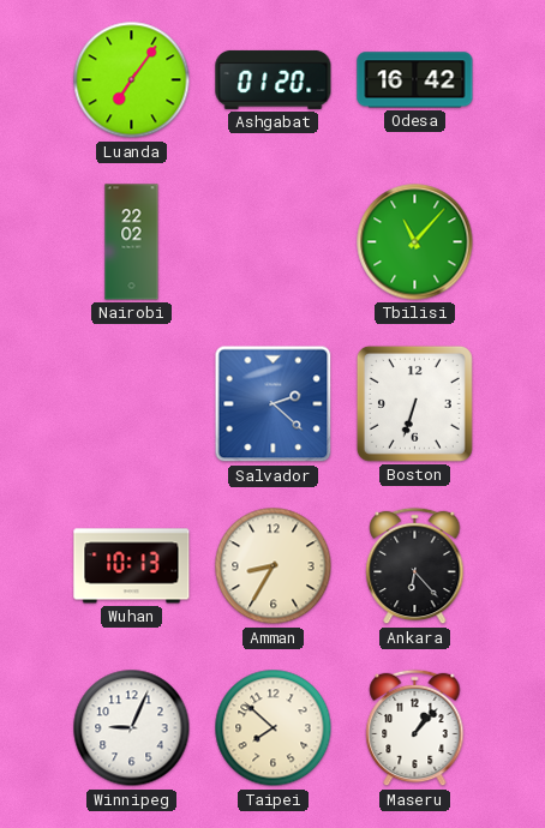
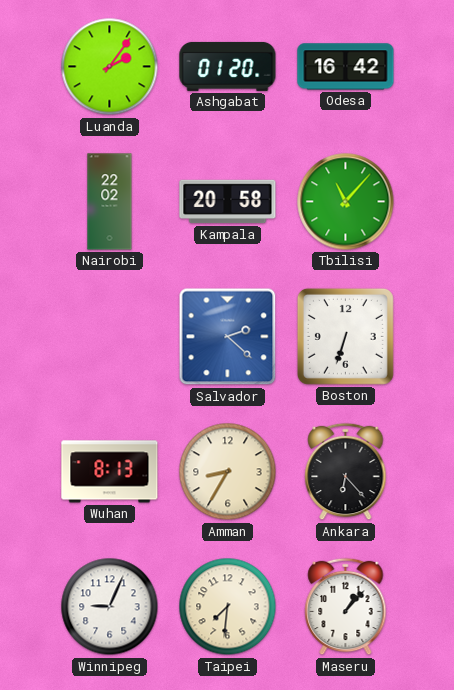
Luanda: 7:06 -> 2:06
Kampala: none -> 20:58
Wuhan: 10:13 -> 8:13
Taipei: 7:52 -> 7:31
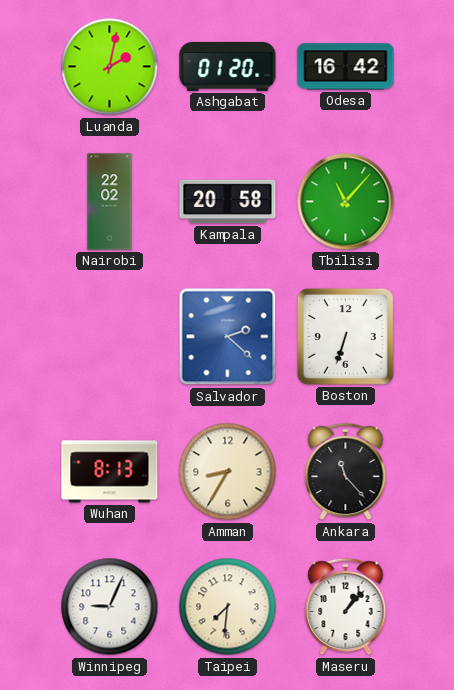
Luanda: 2:06 -> 2:02
Ankara: 6:23 -> 11:23
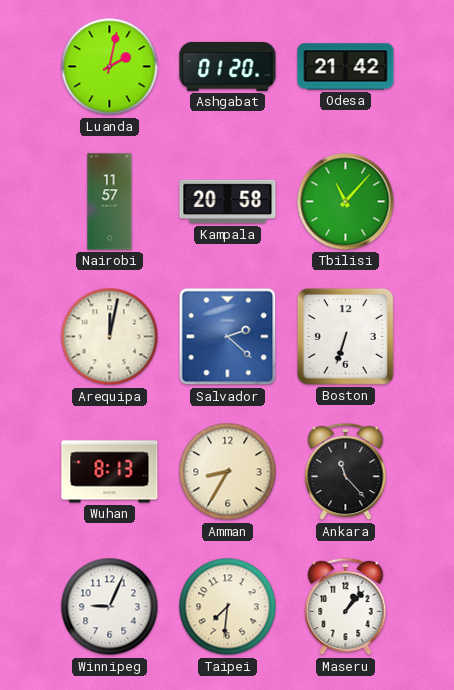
Odesa: 16:42 -> 21:42
Nairobi: 22:02 -> 11:57
Arequipa: none -> 12:02
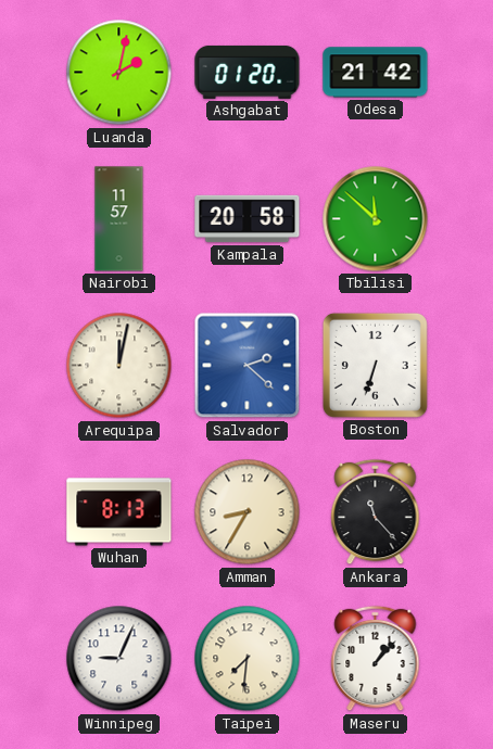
Tbilisi: 11:07 -> 11:52
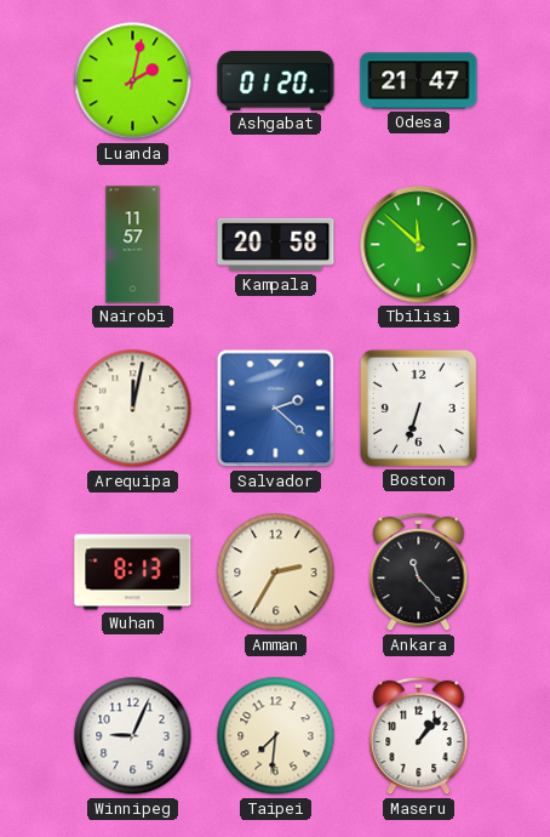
Odesa: 21:42 -> 21:47
Amman: 8:35 -> 2:35
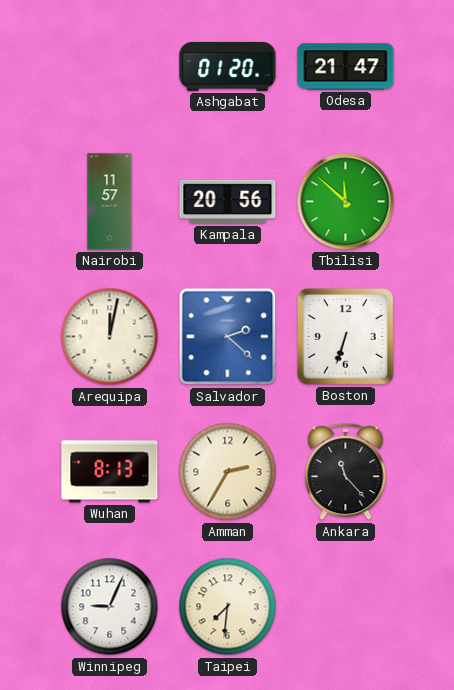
Luanda: 2:02 -> none
Kampala: 20:58 -> 20:56
Maseru: 1:07 -> none
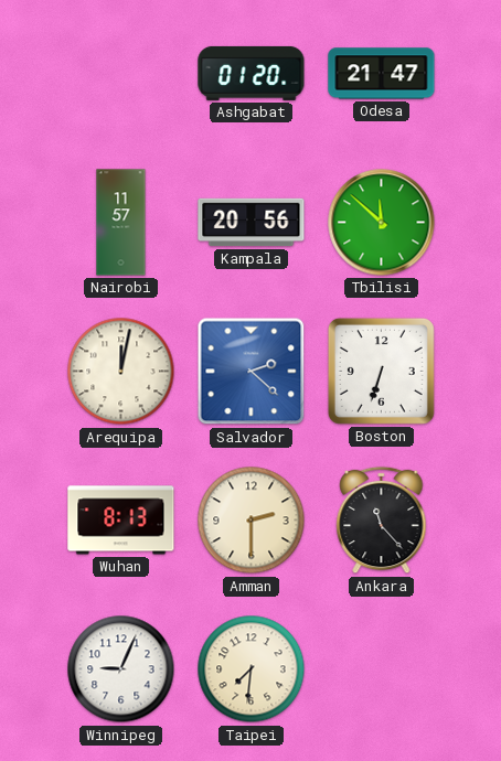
Amman: 2:35 -> 2:30
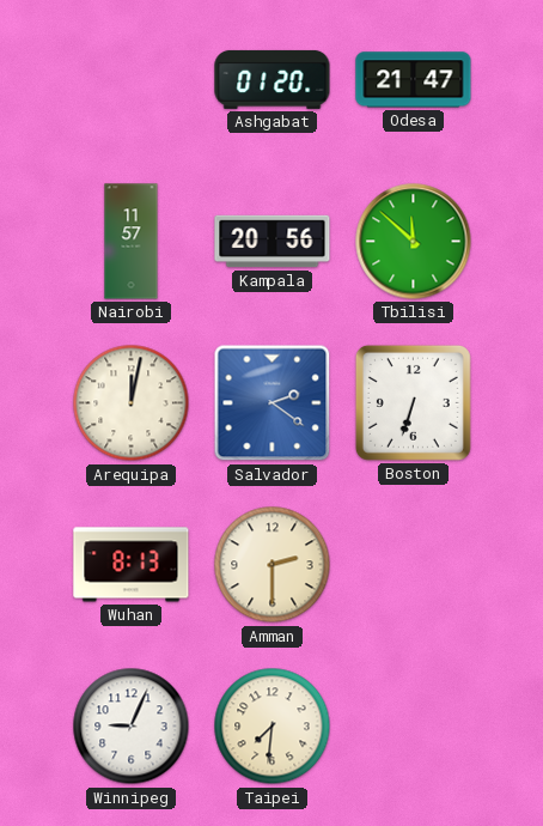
Salvador: 2:22 -> 2:21
Ankara: 11:23 -> none
